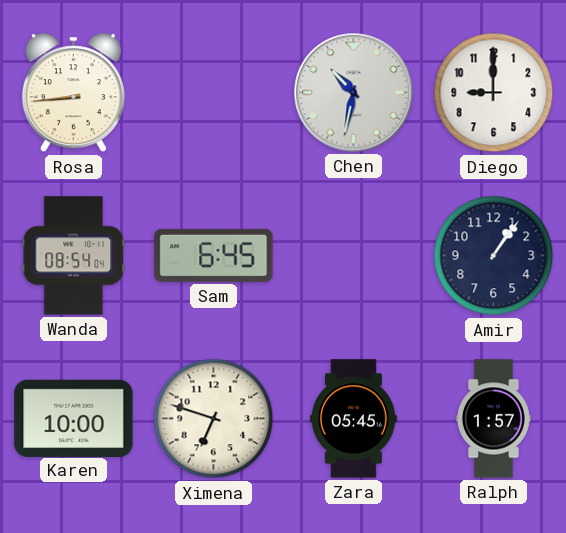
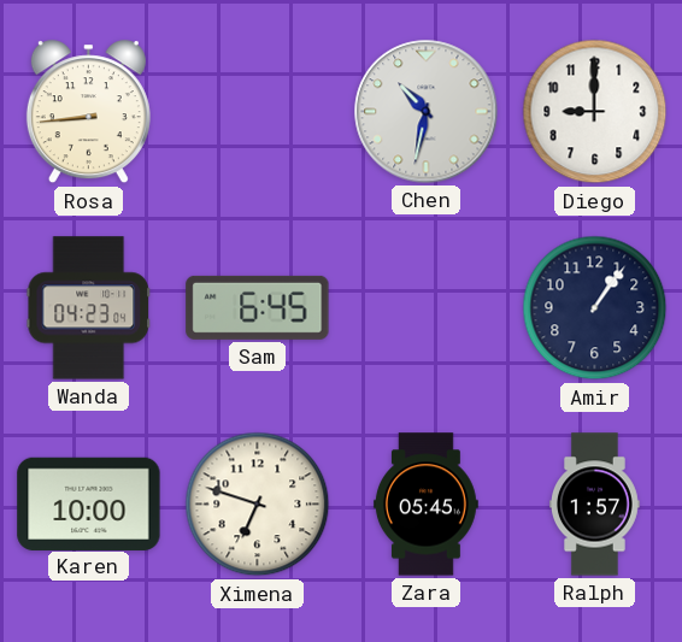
Wanda: 08:54 -> 04:23
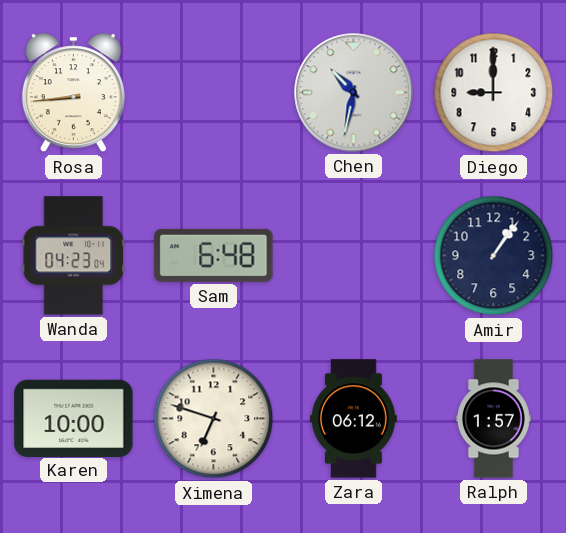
Sam: 6:45 -> 6:48
Zara: 05:45 -> 06:12
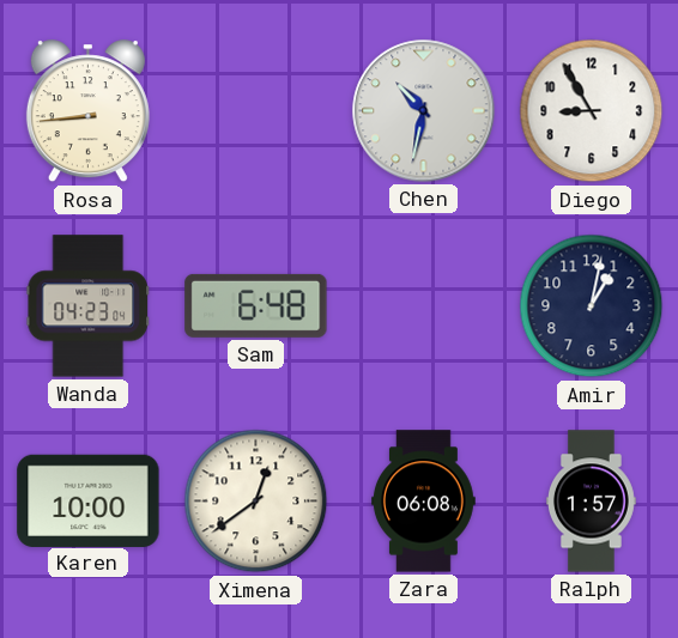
Diego: 9:00 -> 8:55
Amir: 1:06 -> 1:02
Ximena: 6:48 -> 12:39
Zara: 06:12 -> 06:08
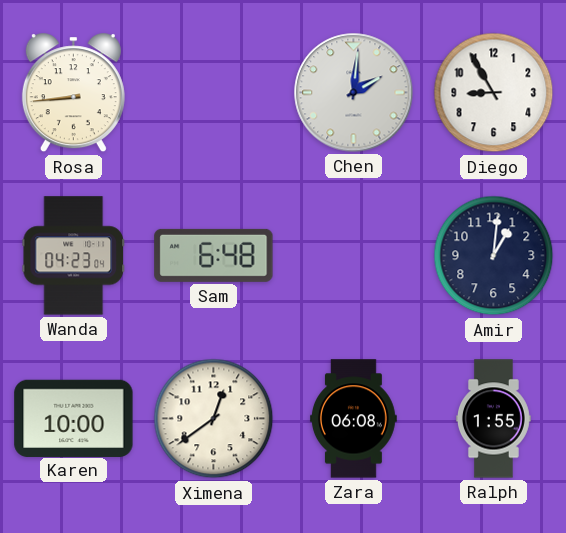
Chen: 10:32 -> 2:01
Amir: 1:02 -> 1:01
Ralph: 1:57 -> 1:55
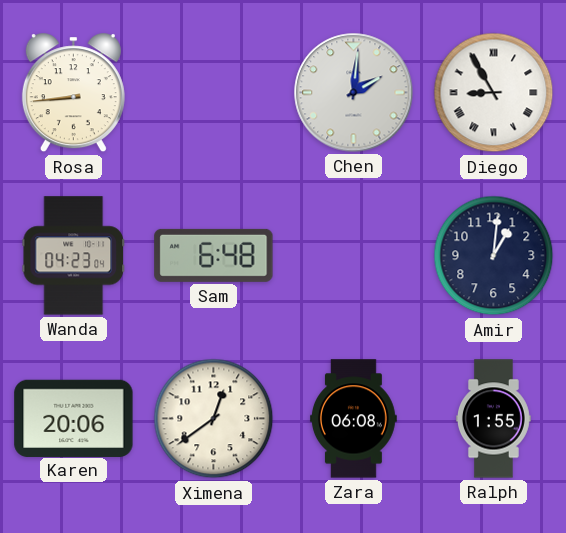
Diego numerals: Arabic -> Roman
Karen: 10:00 -> 20:06
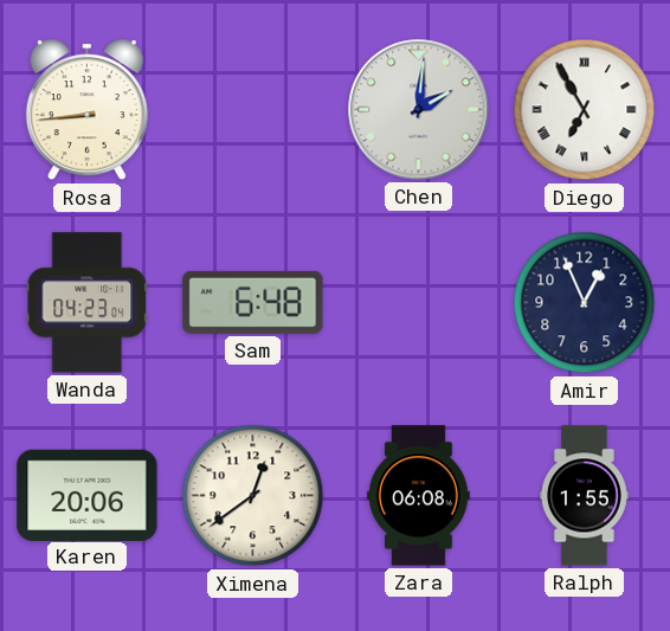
Diego: 8:55 -> 6:55
Amir: 1:01 -> 12:56
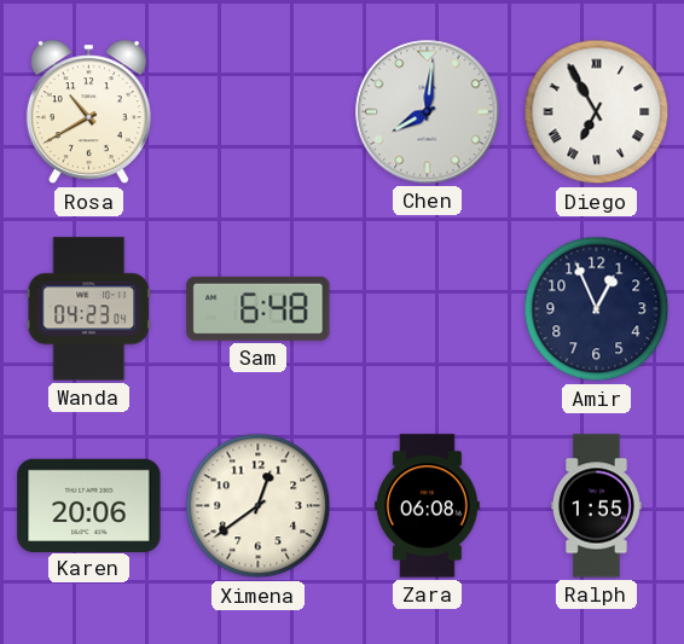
Rosa: 8:44 -> 10:40
Chen: 2:01 -> 8:01
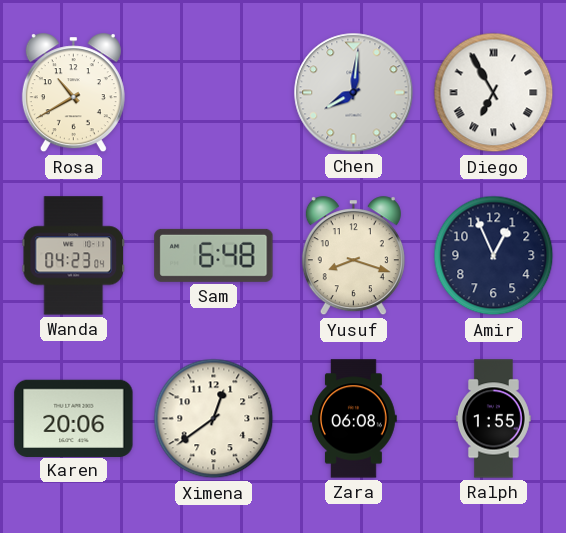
Yusuf: none -> 8:18
